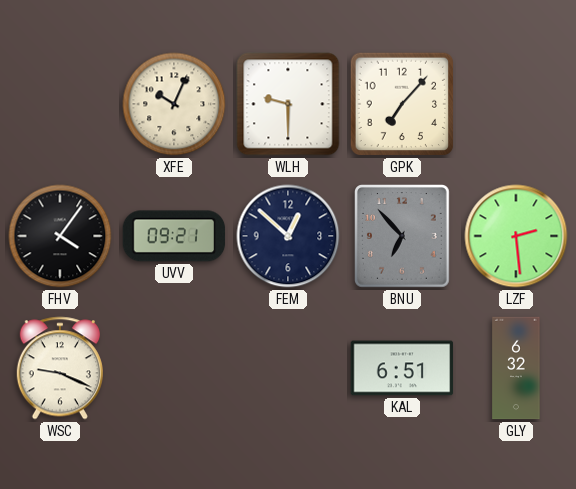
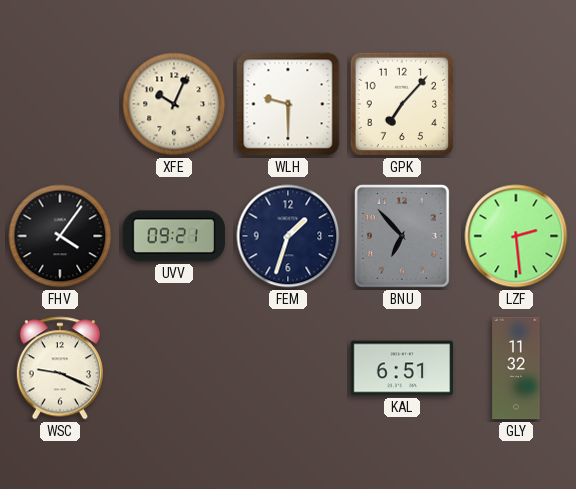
FEM: 12:52 -> 1:33
GLY: 6:32 -> 11:32
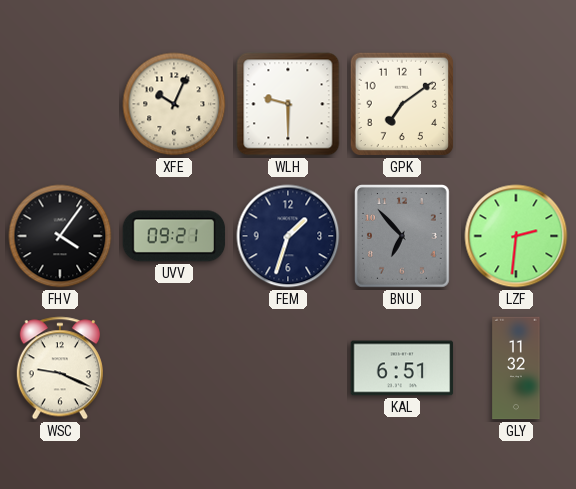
GPK: 7:07 -> 7:09
LZF: 2:29 -> 2:31
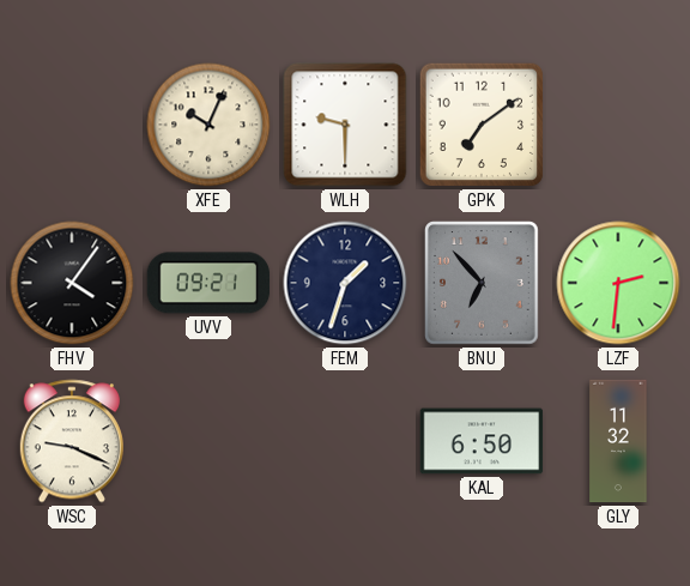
KAL: 6:51 -> 6:50
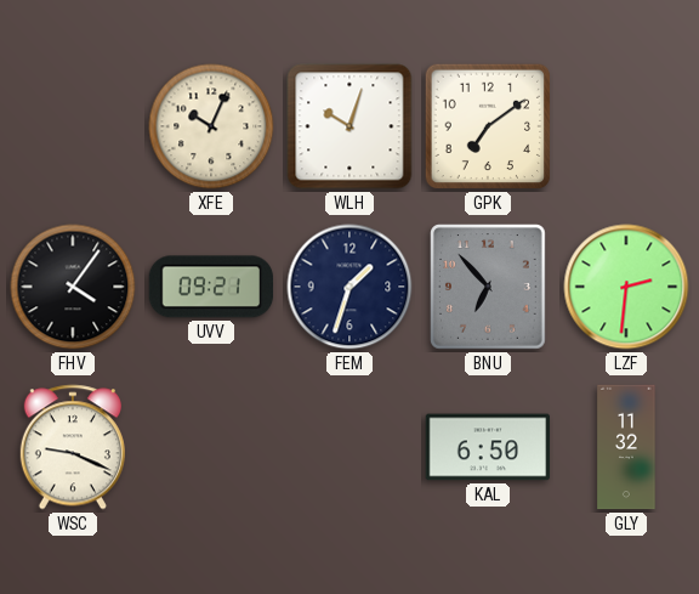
WLH: 9:30 -> 10:03
